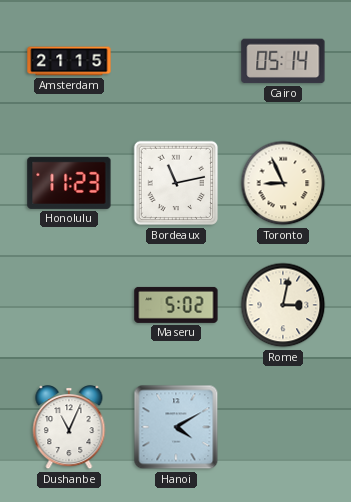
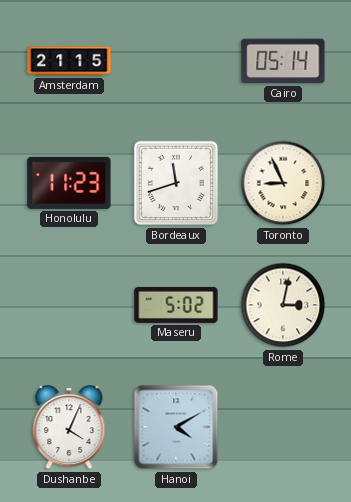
Bordeaux: 11:13 -> 11:42
Dushanbe: 11:04 -> 4:04
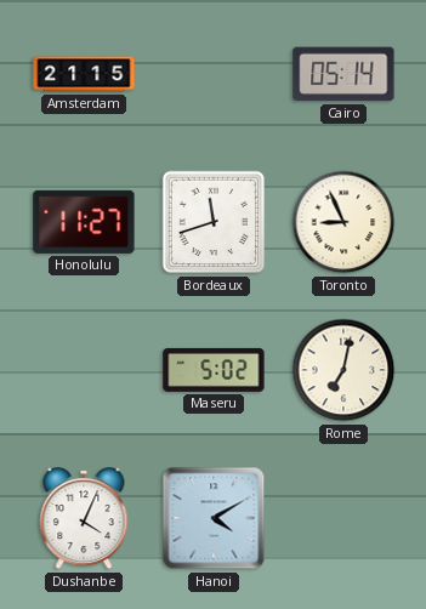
Honolulu: 11:23 -> 11:27
Rome: 3:02 -> 7:02
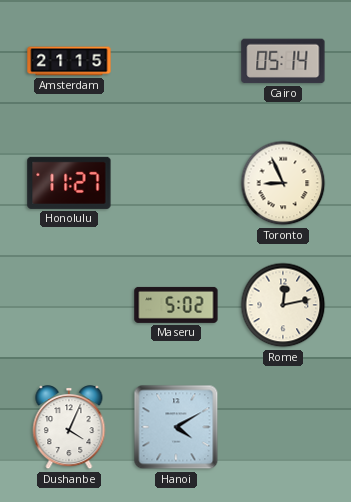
Bordeaux: 11:42 -> none
Rome: 7:02 -> 12:13
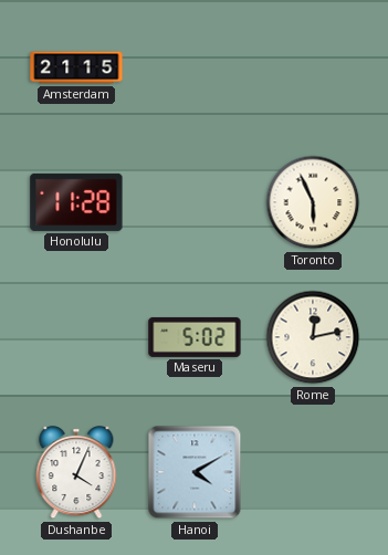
Cairo: 05:14 -> none
Honolulu: 11:27 -> 11:28
Toronto: 8:56 -> 5:56
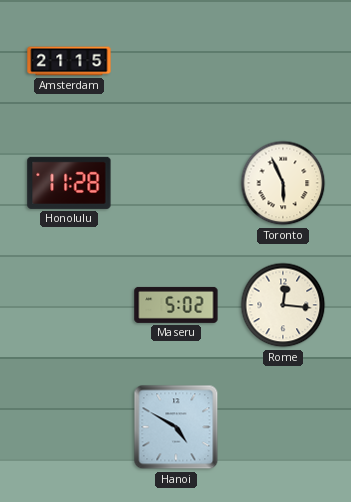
Rome: 12:13 -> 12:16
Dushanbe: 4:04 -> none
Hanoi: 4:10 -> 4:50
